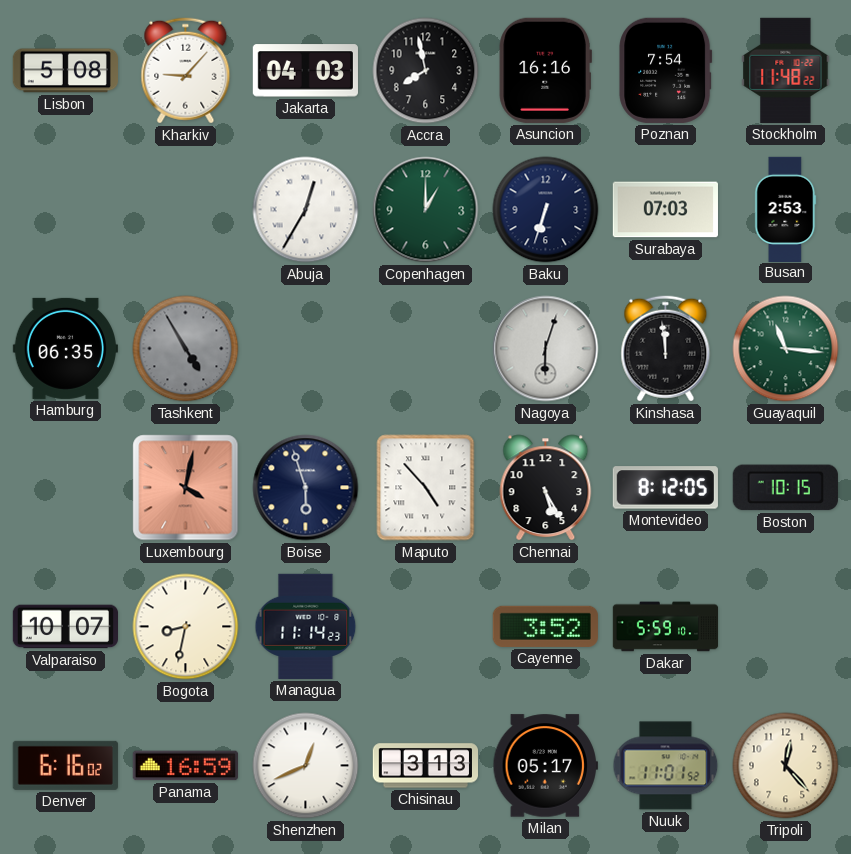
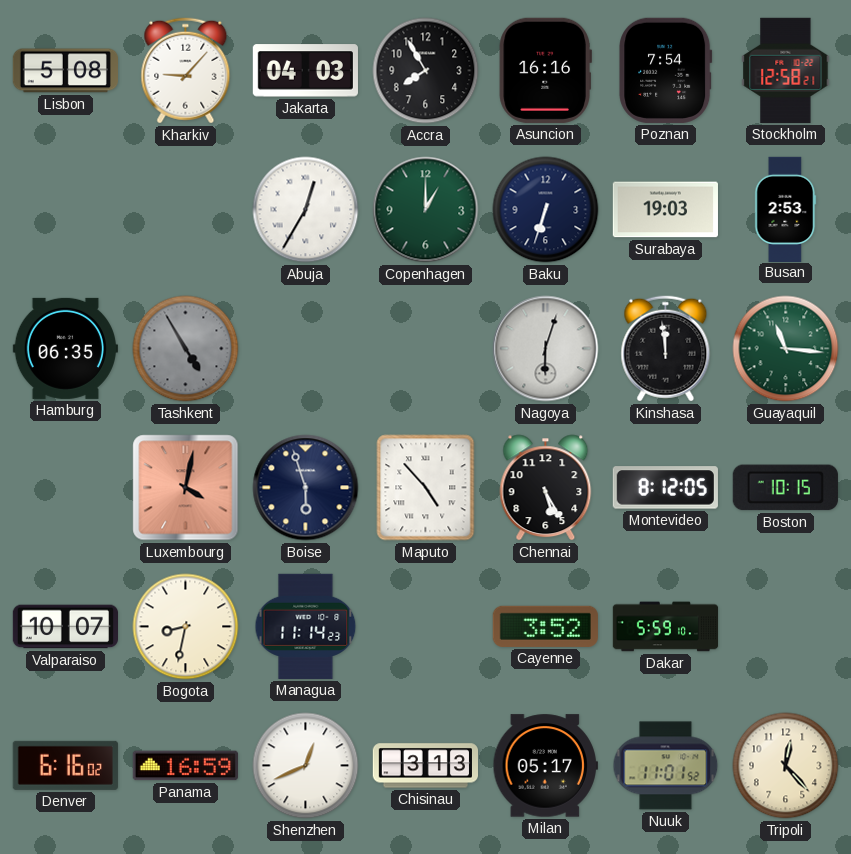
Accra: 7:58 -> 7:55
Stockholm: 11:48 -> 12:58
Surabaya: 07:03 -> 19:03
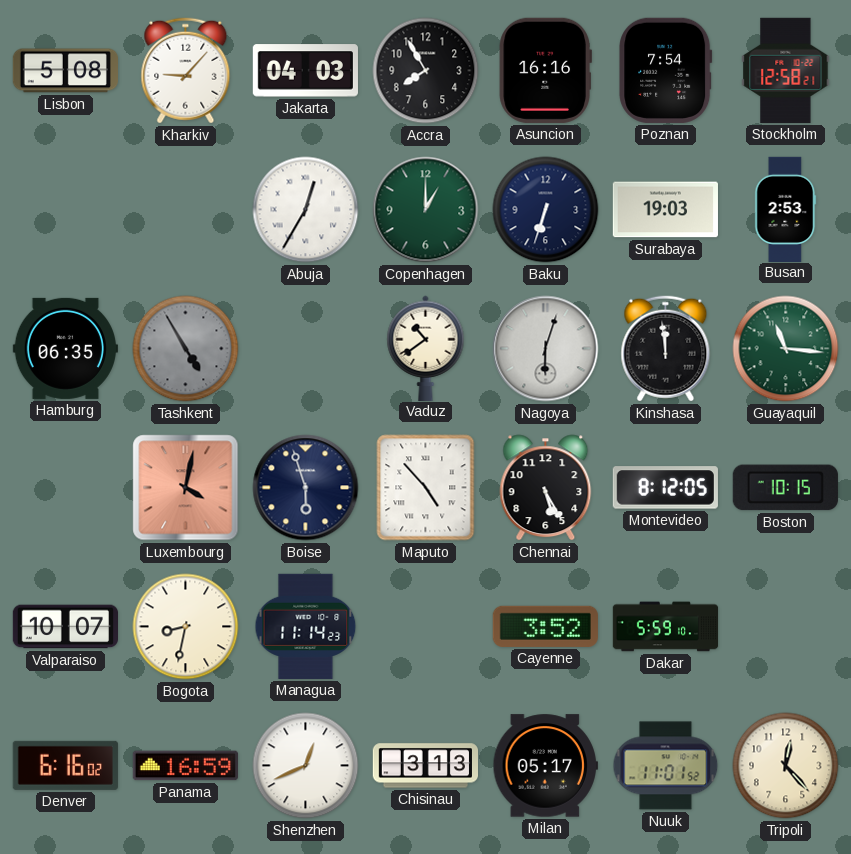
Vaduz: none -> 10:39
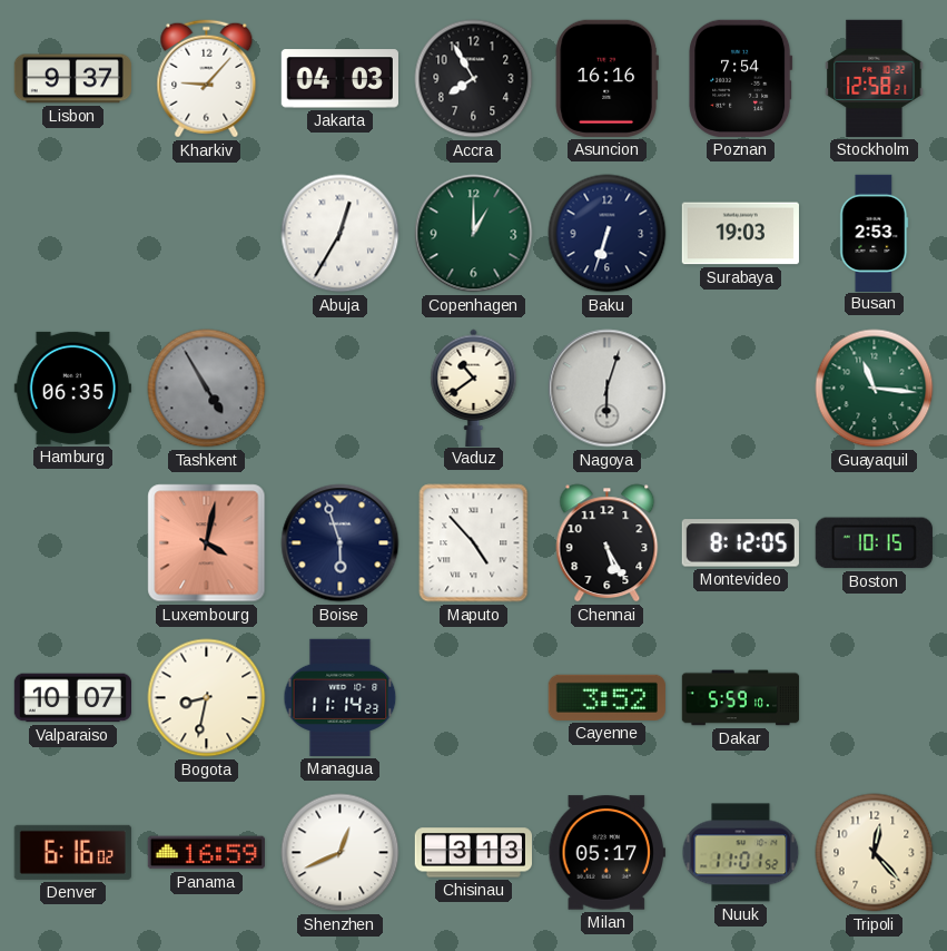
Lisbon: 5:08 -> 9:37
Kinshasa: 11:59 -> none
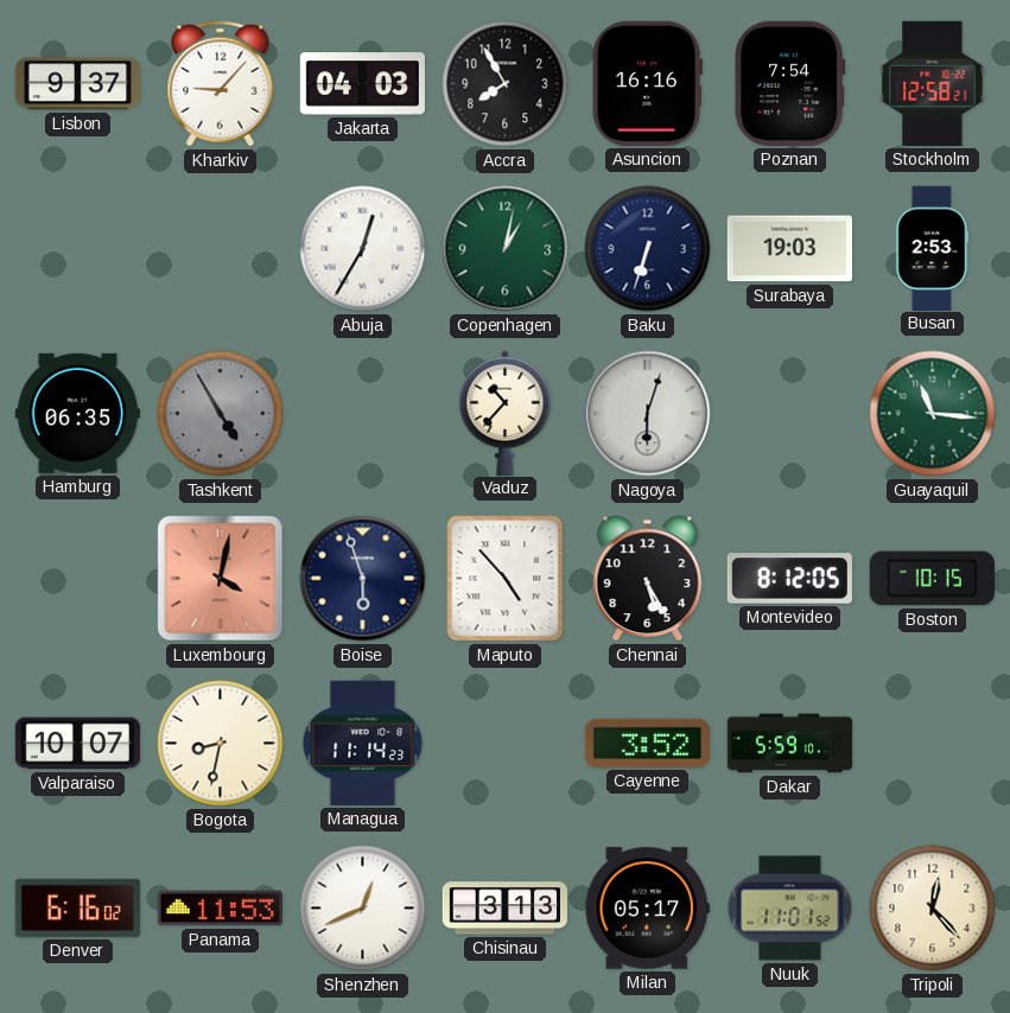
Copenhagen: 1:00 -> 1:02
Vaduz: 10:39 -> 10:37
Panama: 16:59 -> 11:53
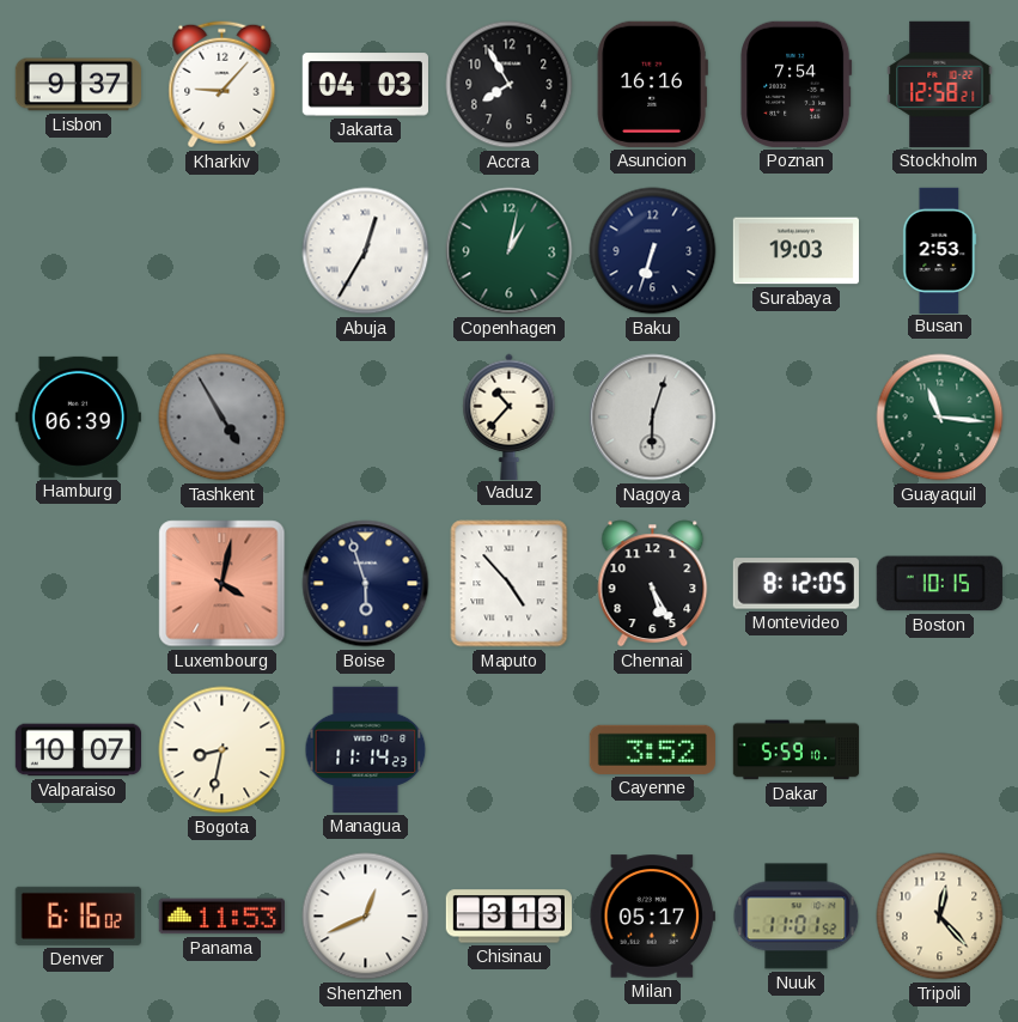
Hamburg: 06:35 -> 06:39
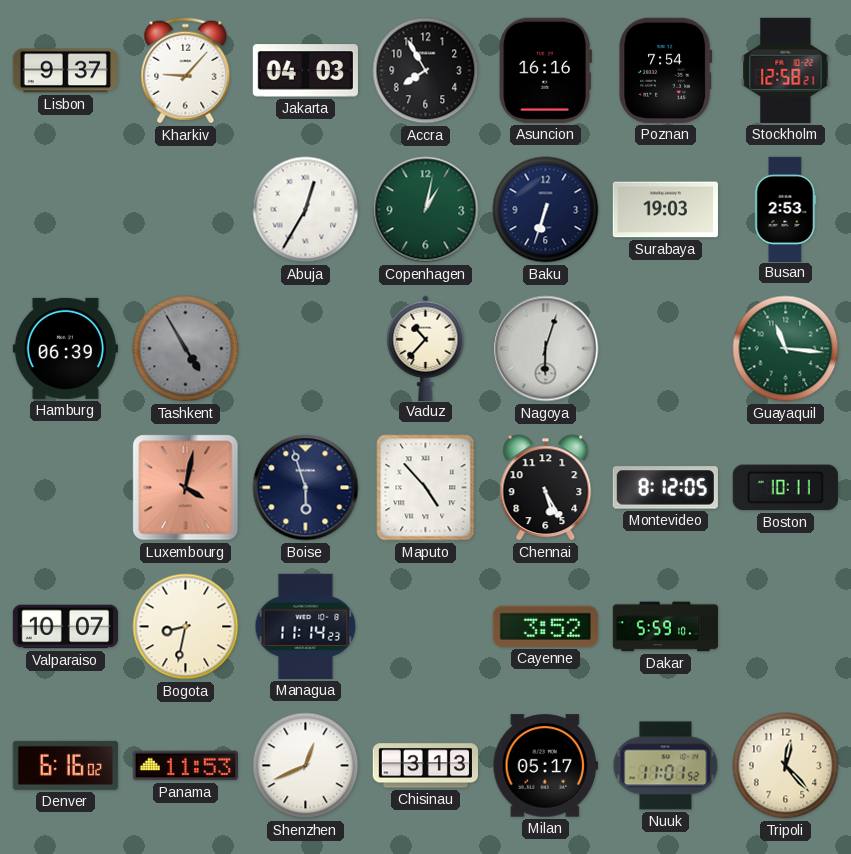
Boston: 10:15 -> 10:11
